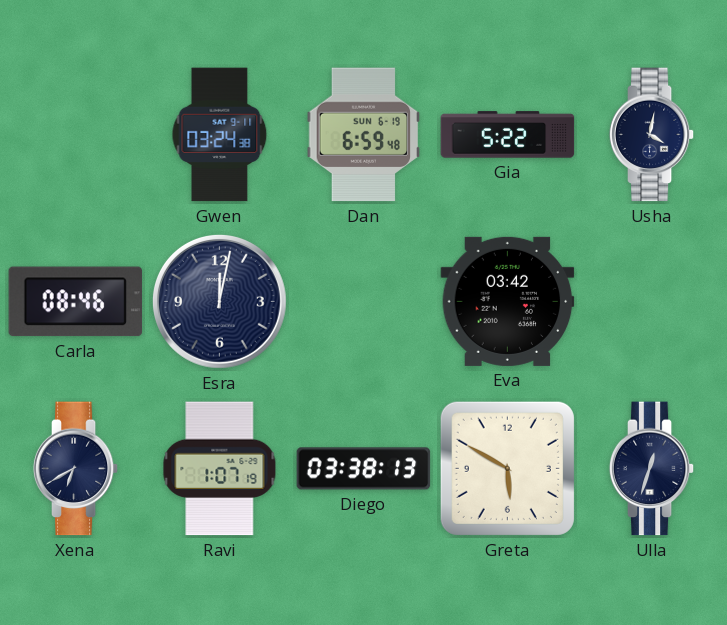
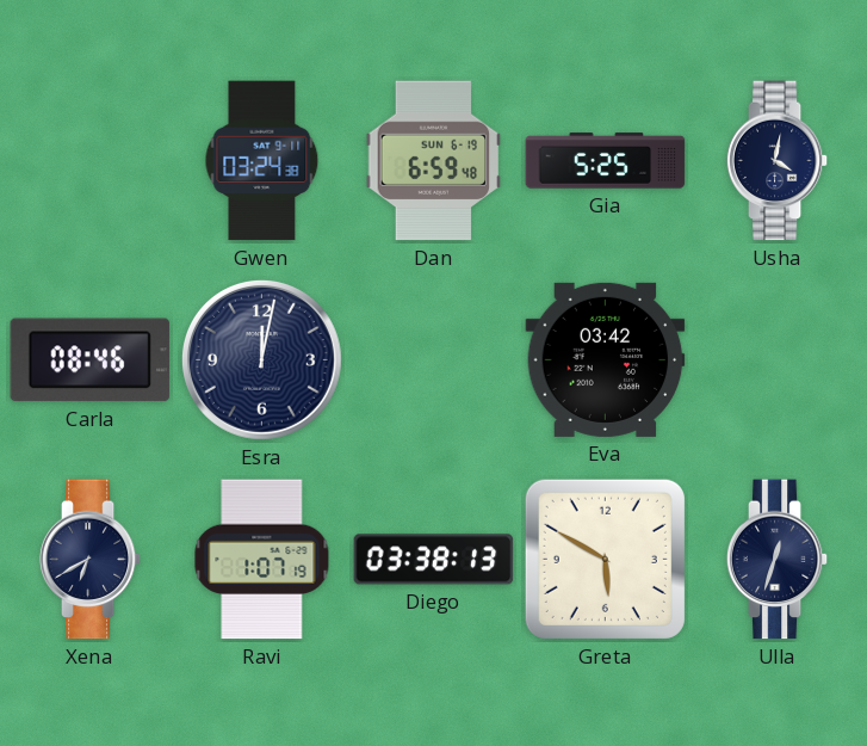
Gia: 5:22 -> 5:25
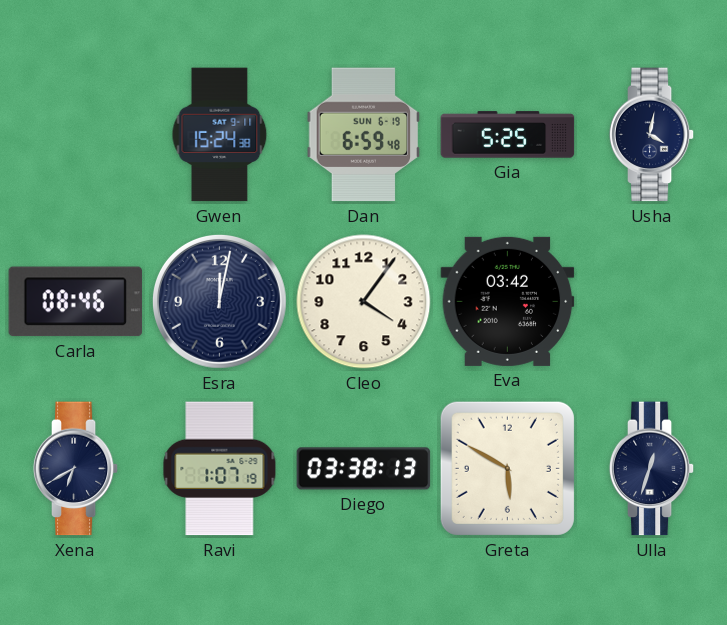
Gwen: 03:24 -> 15:24
Cleo: none -> 4:06
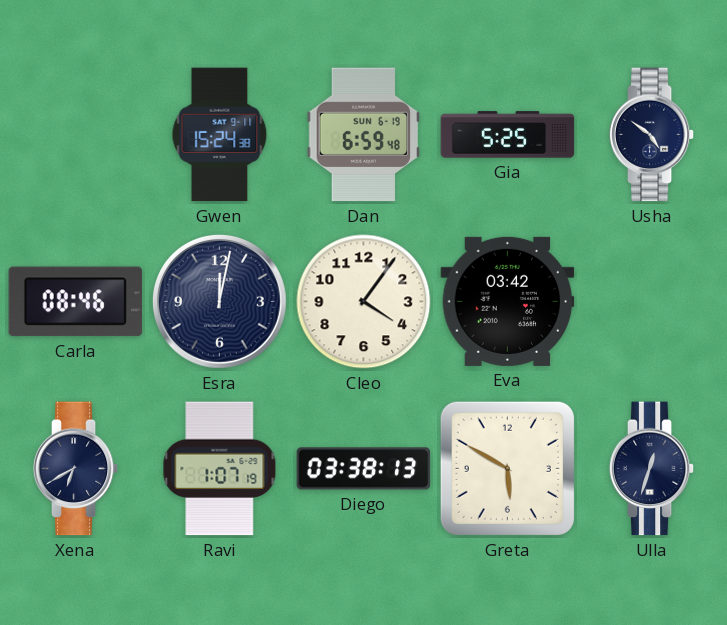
Usha: 4:02 -> 4:51
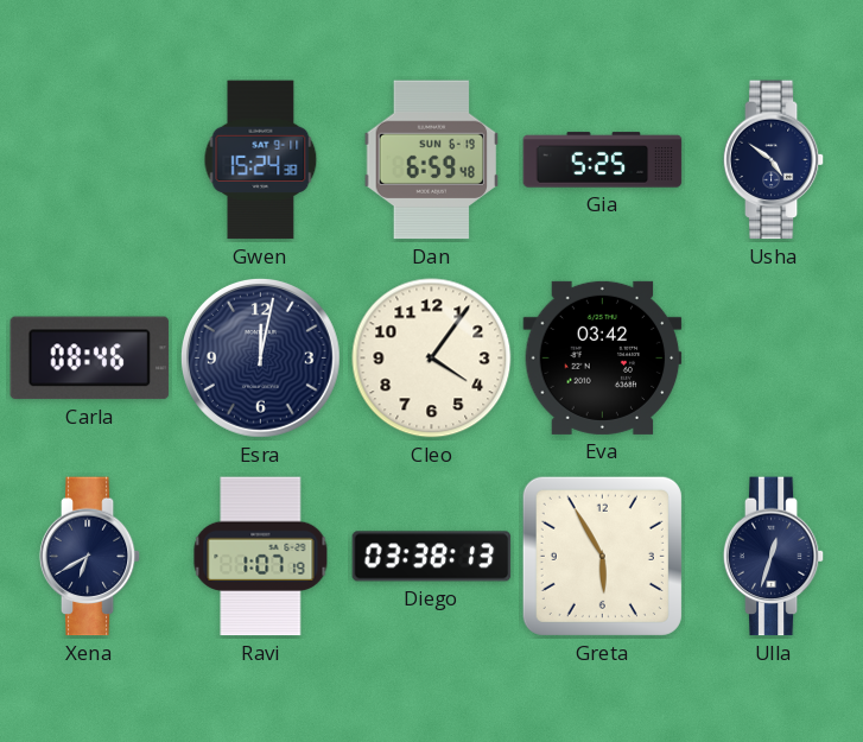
Greta: 5:50 -> 5:55
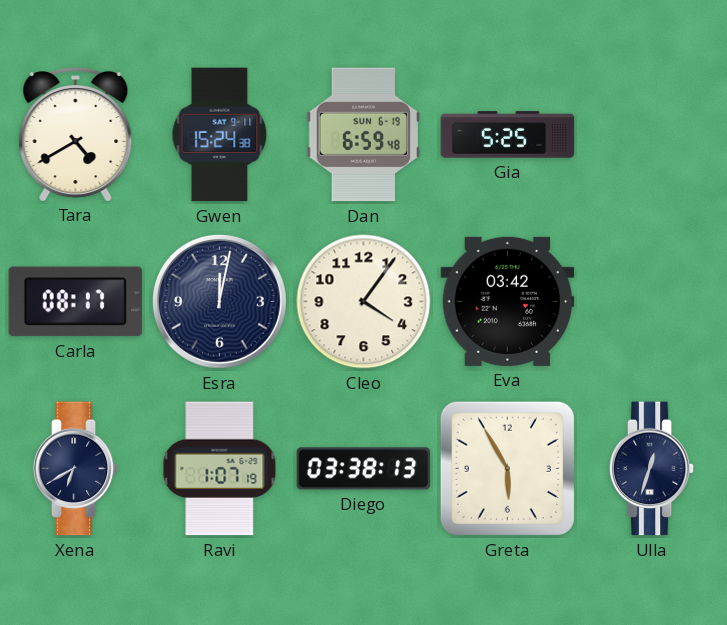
Tara: none -> 4:40
Usha: 4:51 -> none
Carla: 08:46 -> 08:17
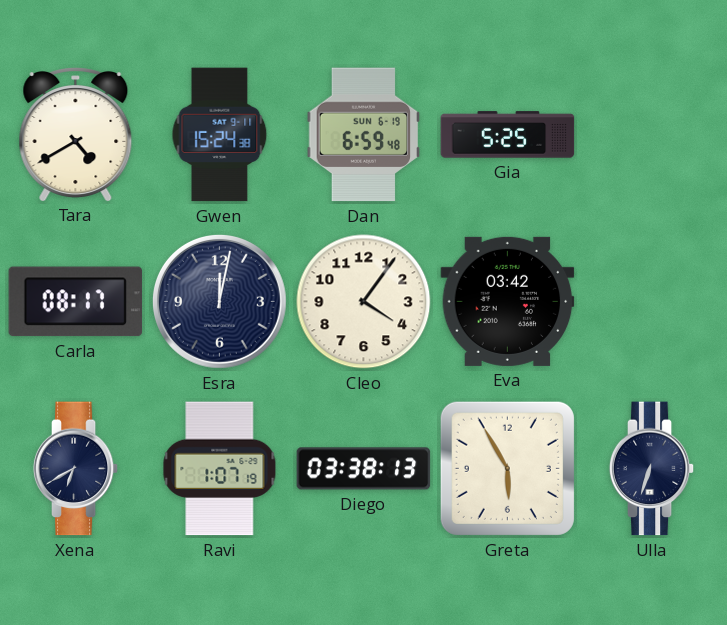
Ulla: 12:33 -> 6:33
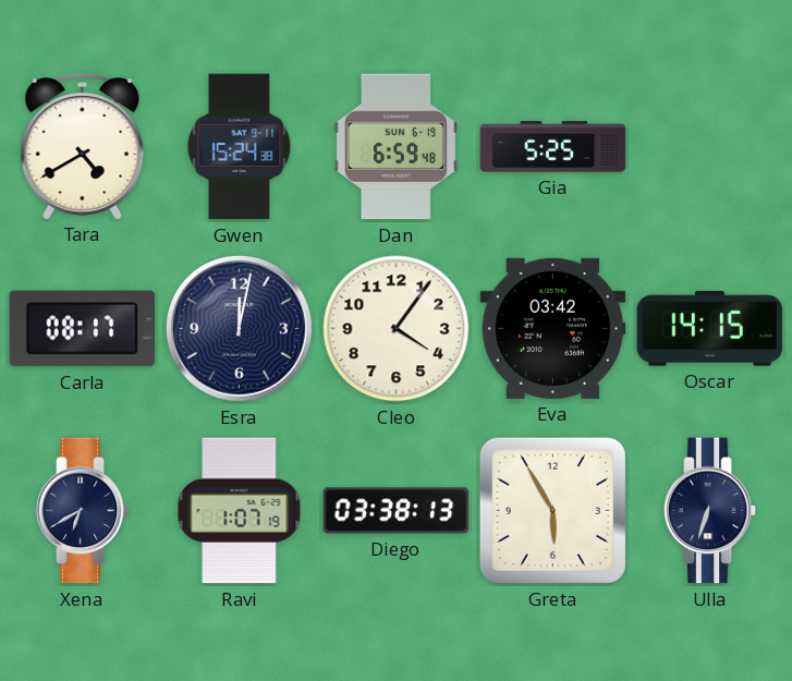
Oscar: none -> 14:15
